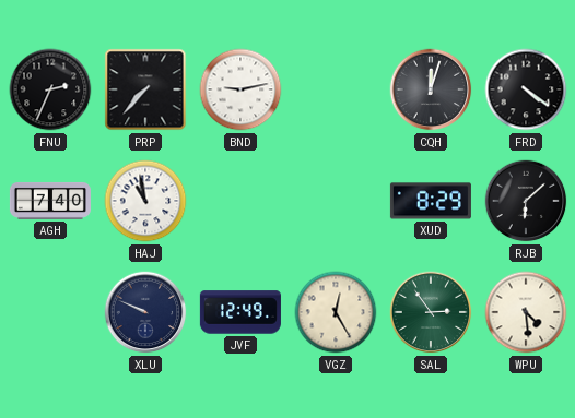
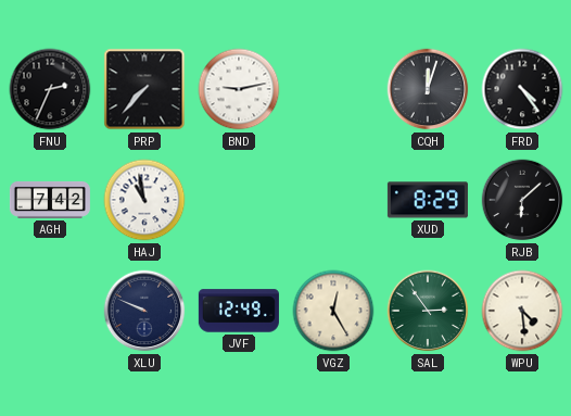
FRD: 4:21 -> 4:24
AGH: 7:40 -> 7:42
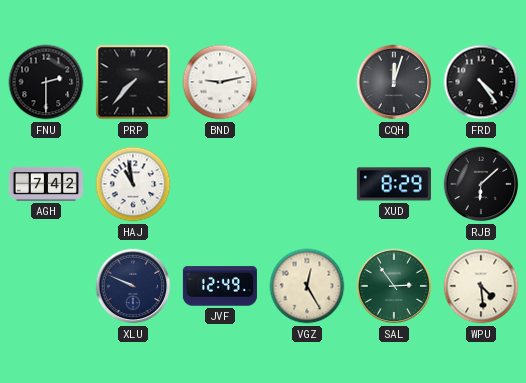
FNU: 2:34 -> 2:30
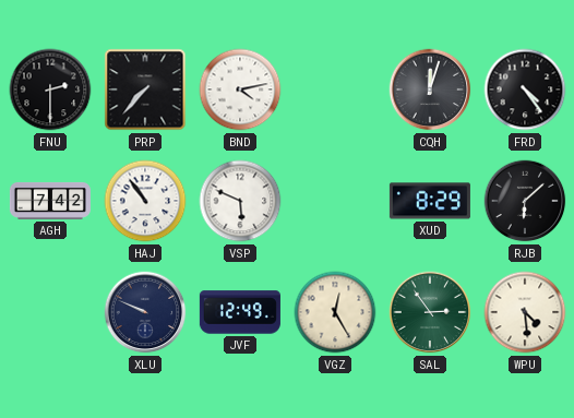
BND: 9:13 -> 4:13
HAJ: 10:58 -> 10:54
VSP: none -> 5:49
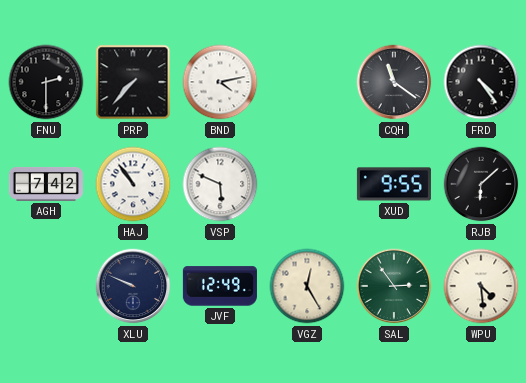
CQH: 12:03 -> 11:21
XUD: 8:29 -> 9:55
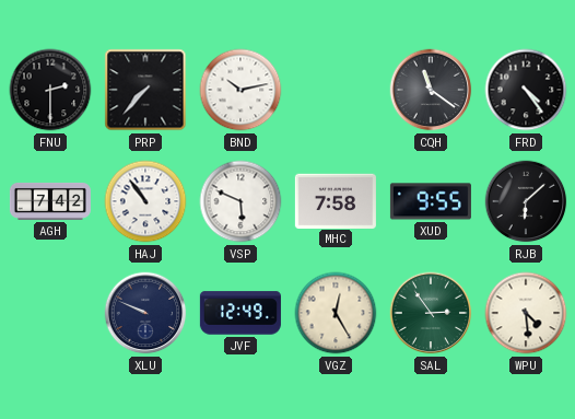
BND: 4:13 -> 10:13
MHC: none -> 7:58
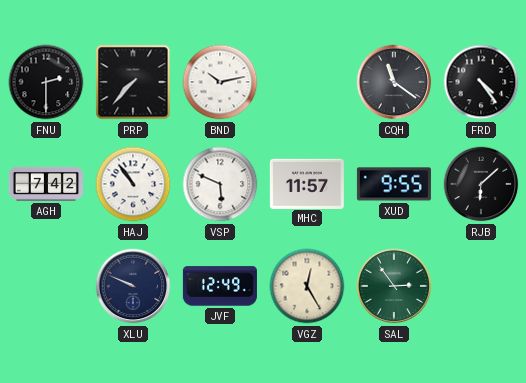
MHC: 7:58 -> 11:57
WPU: 4:29 -> none
